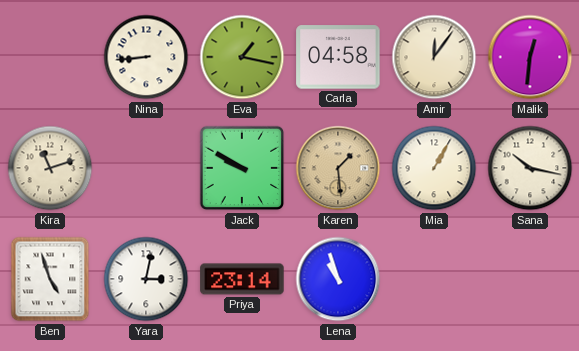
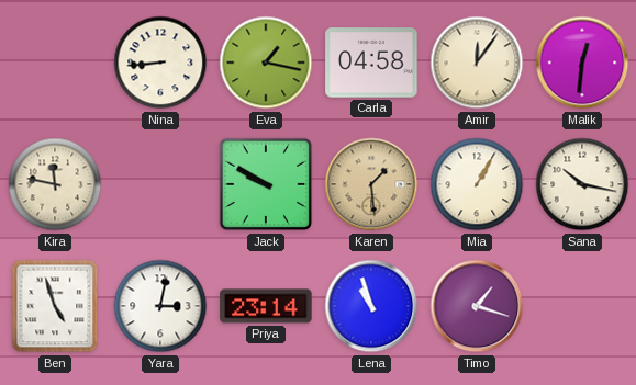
Kira: 11:12 -> 11:47
Timo: none -> 1:18
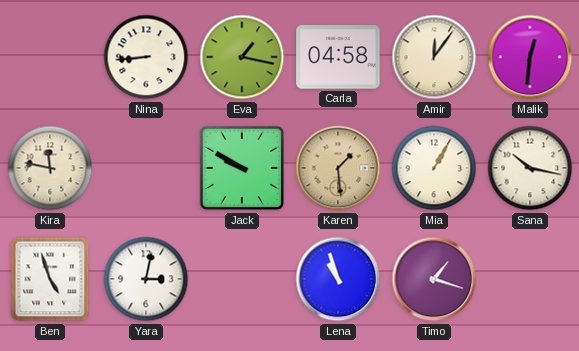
Priya: 23:14 -> none
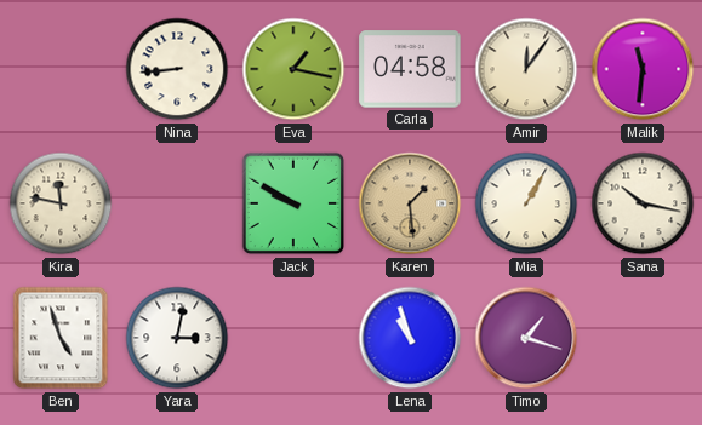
Malik: 12:31 -> 11:31
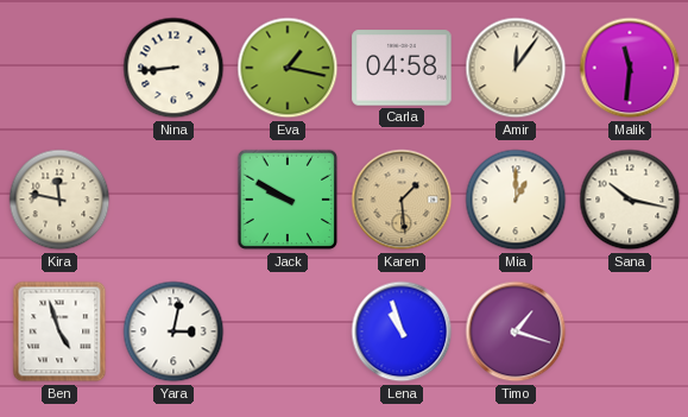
Mia: 1:05 -> 1:00
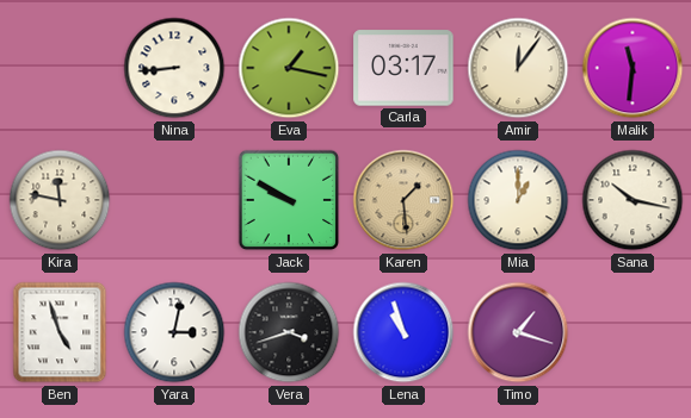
Carla: 04:58 -> 03:17
Vera: none -> 3:42
